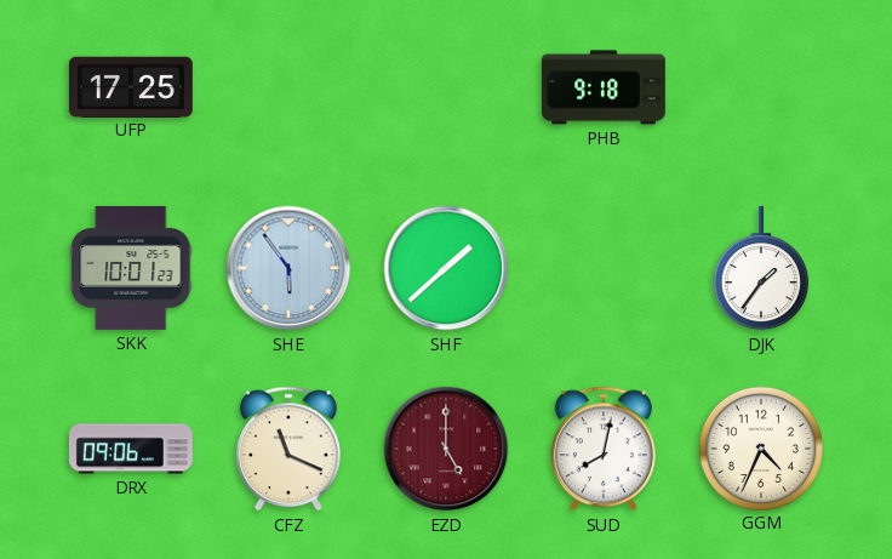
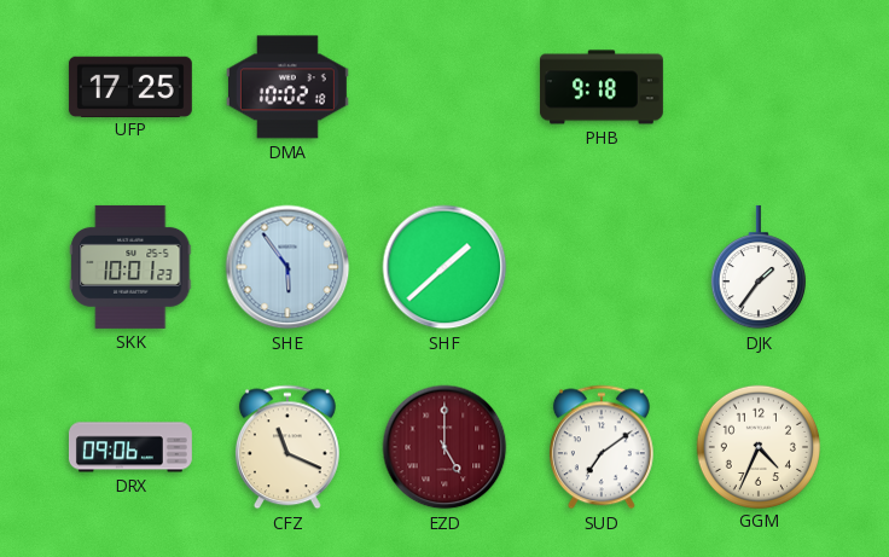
DMA: none -> 10:02
SUD: 8:02 -> 7:09
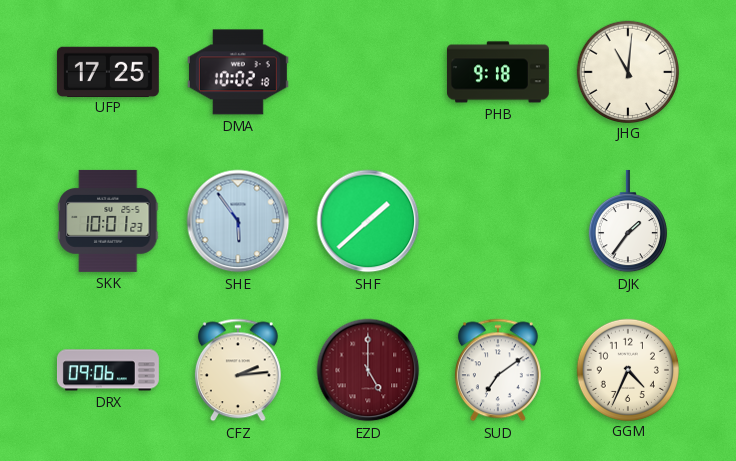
JHG: none -> 11:01
CFZ: 11:19 -> 2:14
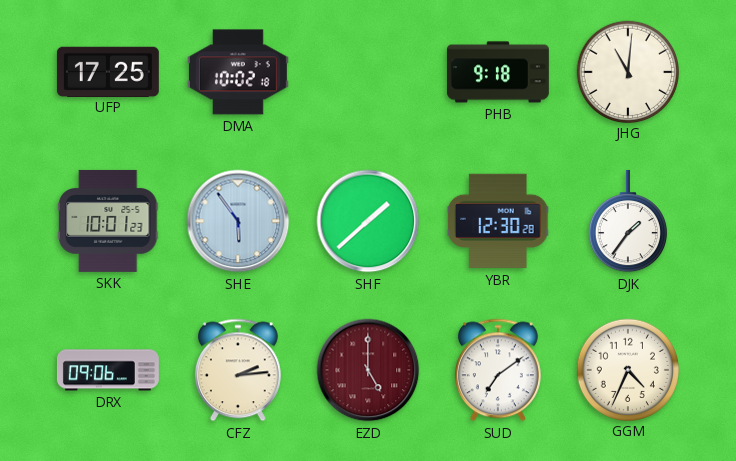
YBR: none -> 12:30
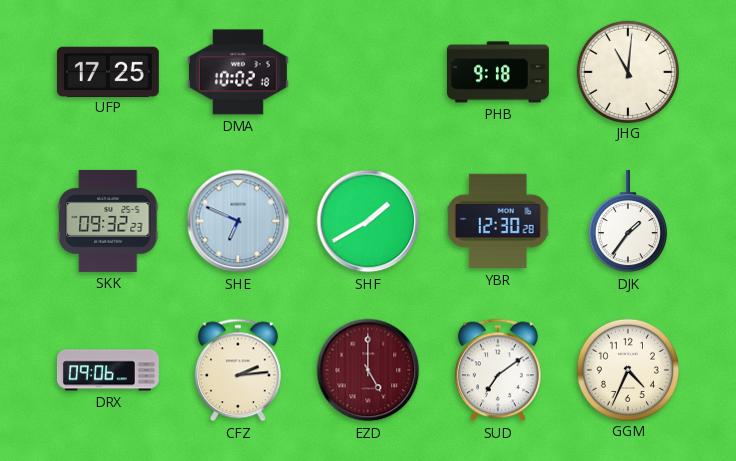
SKK: 10:01 -> 09:32
SHE: 5:54 -> 6:49
SHF: 1:38 -> 1:40
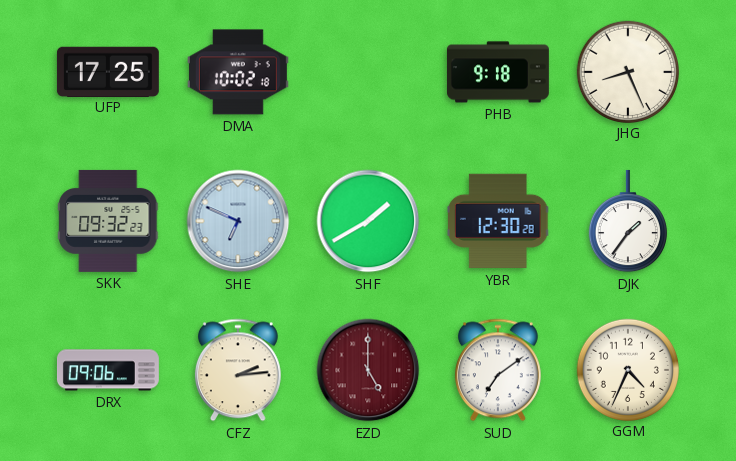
JHG: 11:01 -> 8:26
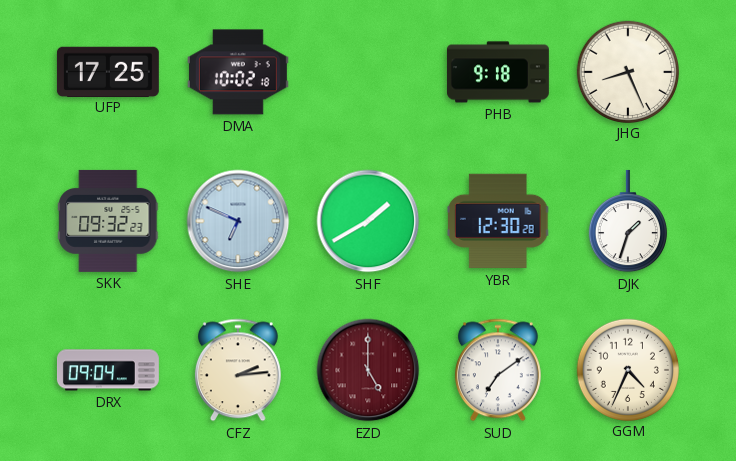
DJK: 1:36 -> 1:33
DRX: 09:06 -> 09:04
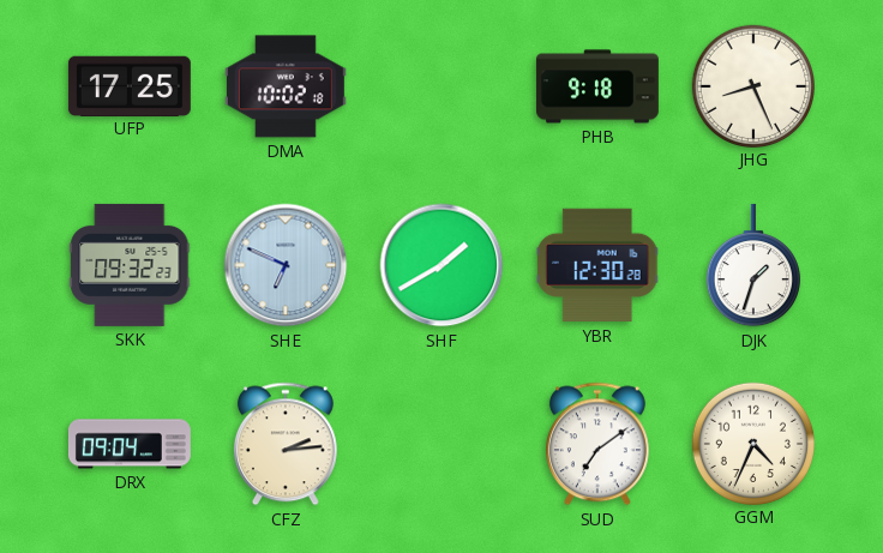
EZD: 5:00 -> none
